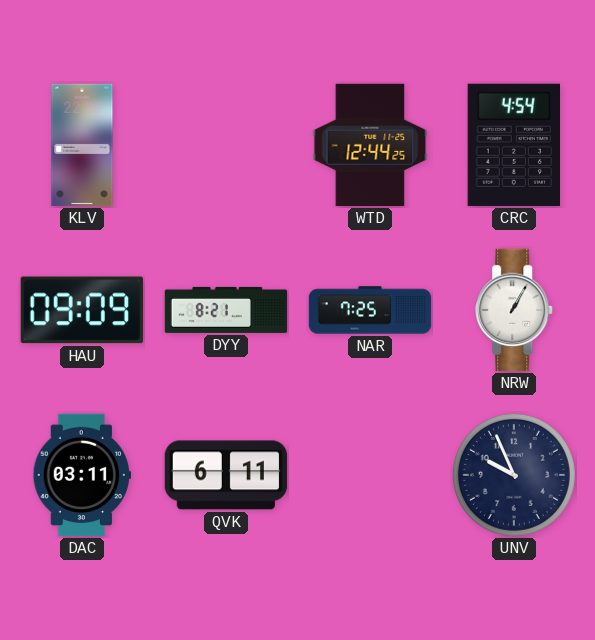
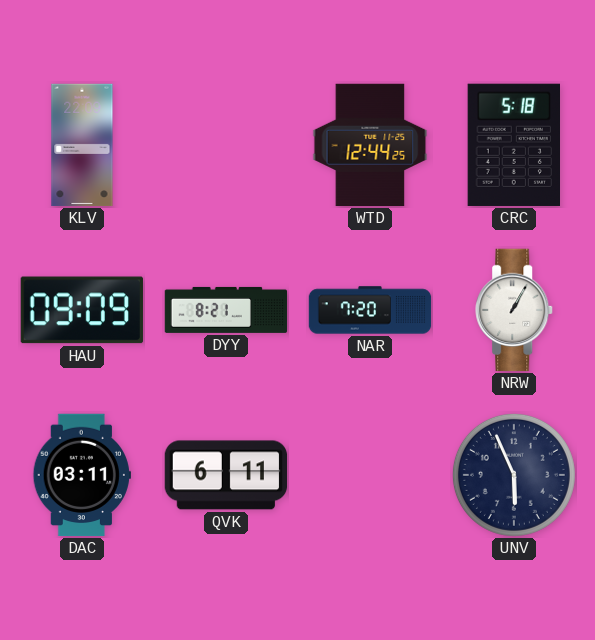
CRC: 4:54 -> 5:18
NAR: 7:25 -> 7:20
UNV: 9:56 -> 5:56
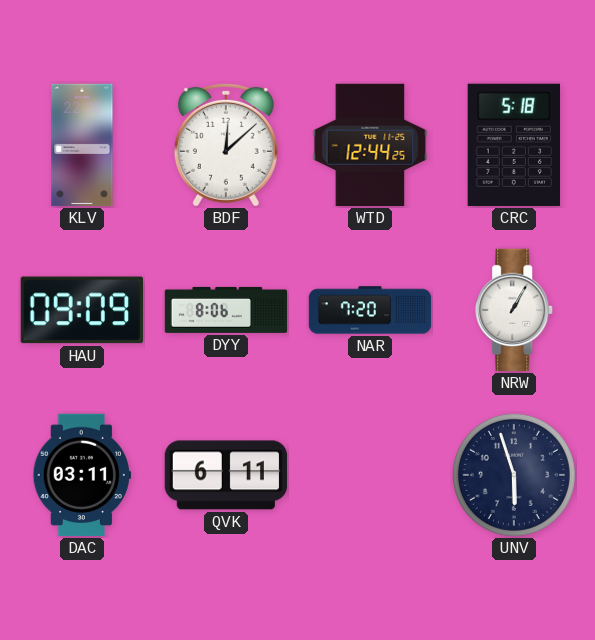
BDF: none -> 12:08
DYY: 8:21 -> 8:06
UNV: 5:56 -> 5:57
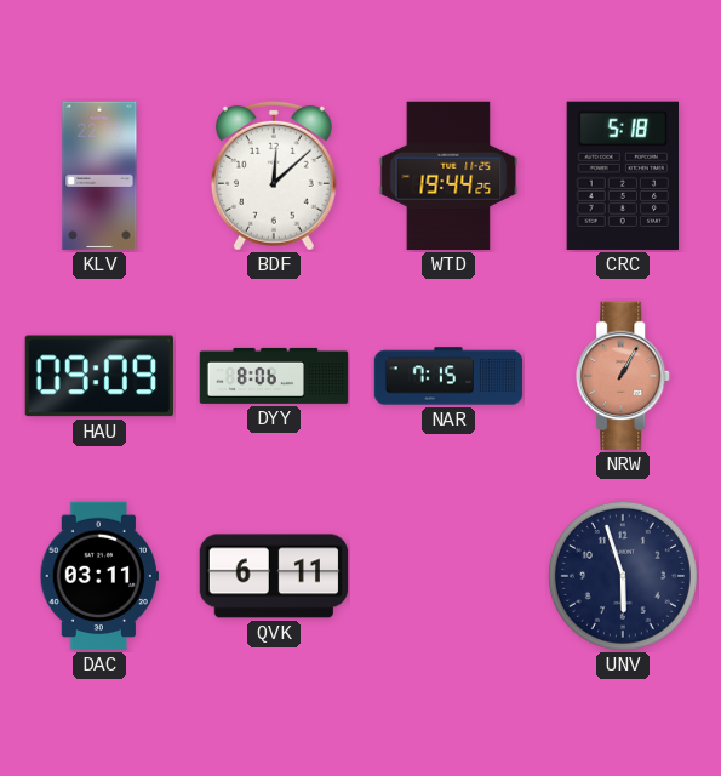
WTD: 12:44 -> 19:44
NAR: 7:20 -> 7:15
NRW dial: white -> salmon
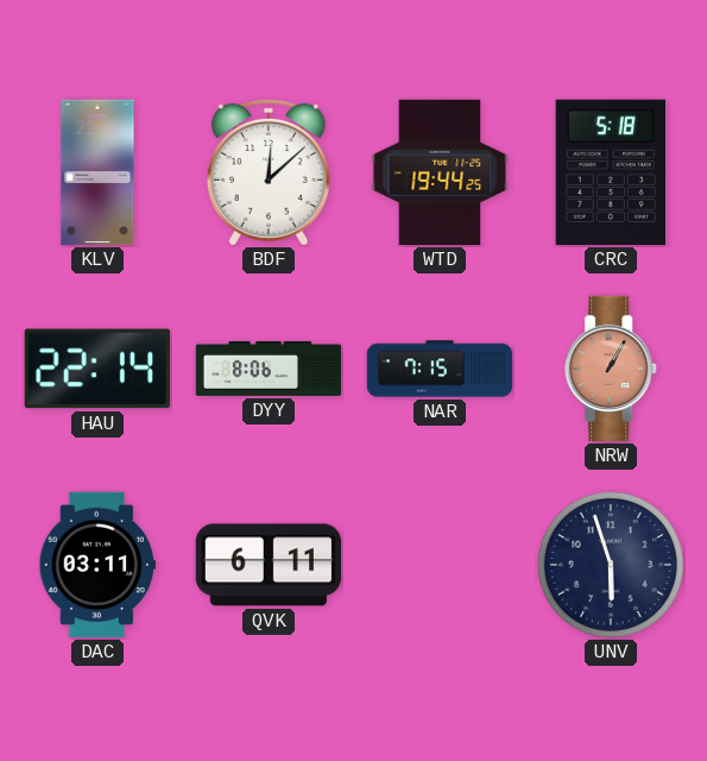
HAU: 09:09 -> 22:14
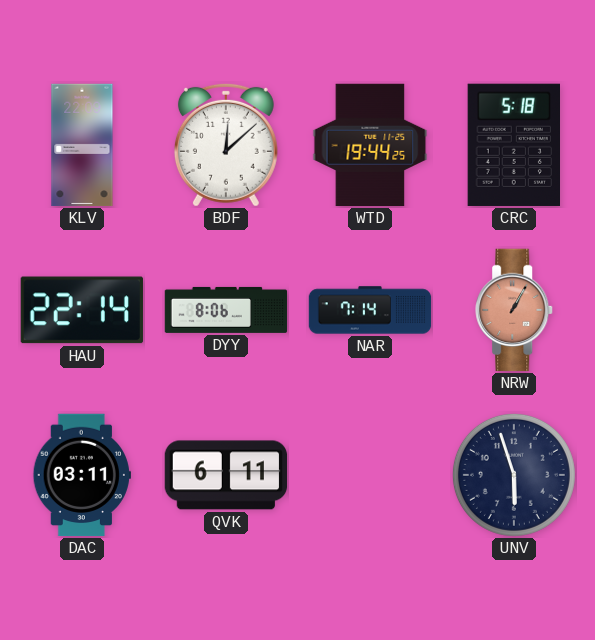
NAR: 7:15 -> 7:14
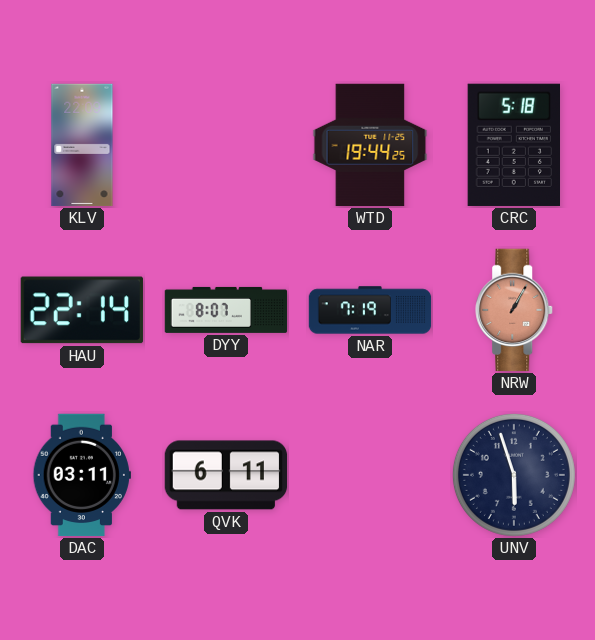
BDF: 12:08 -> none
DYY: 8:06 -> 8:07
NAR: 7:14 -> 7:19
